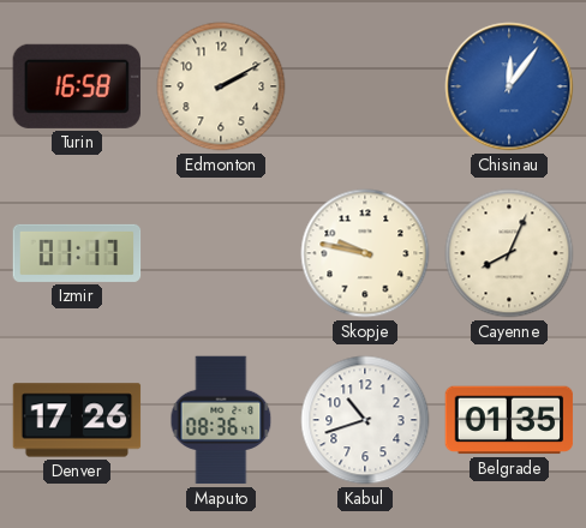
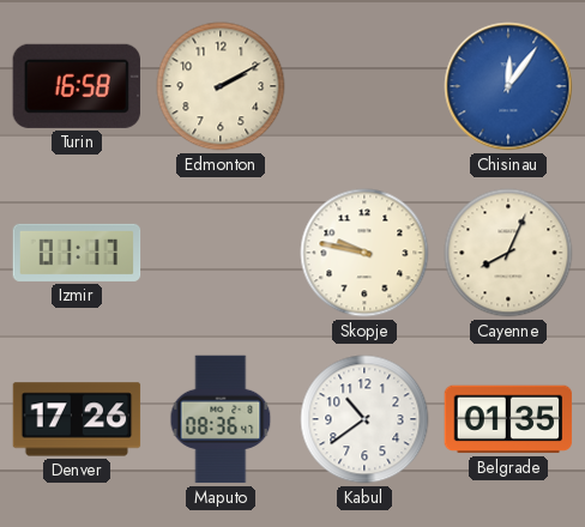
Kabul: 10:42 -> 10:39
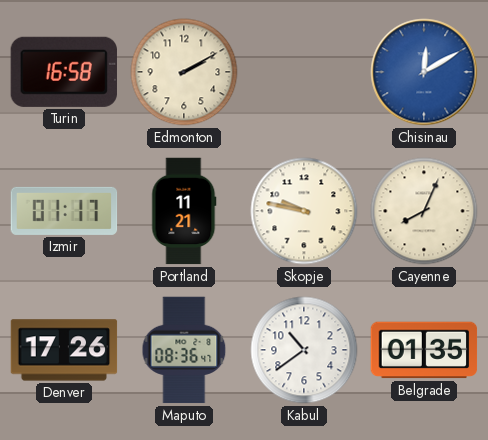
Chisinau: 12:06 -> 12:10
Portland: none -> 11:21
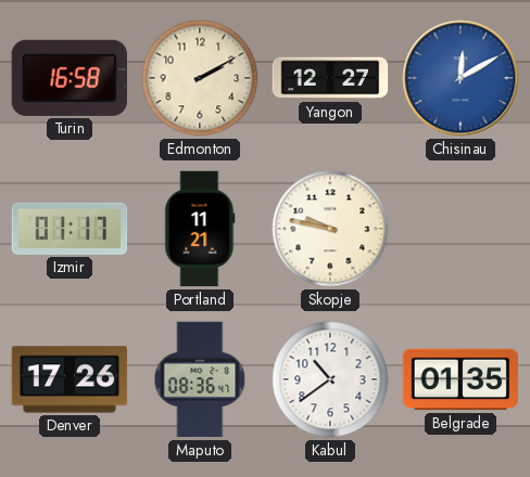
Yangon: none -> 12:27
Cayenne: 8:04 -> none
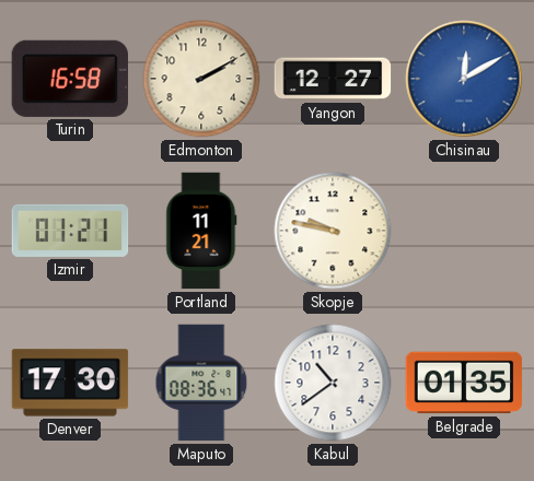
Izmir: 01:17 -> 01:21
Denver: 17:26 -> 17:30
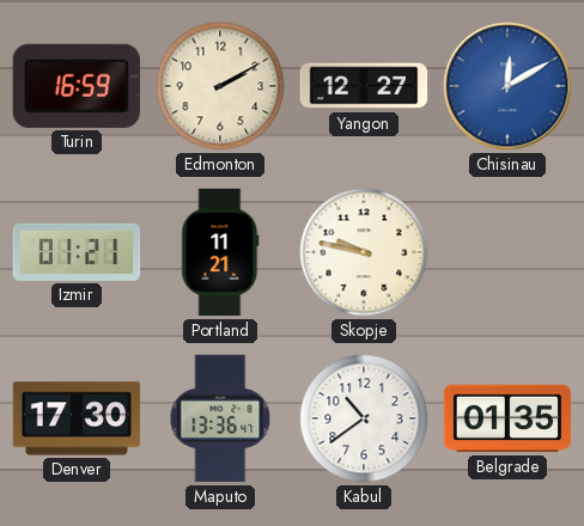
Turin: 16:58 -> 16:59
Maputo: 08:36 -> 13:36
